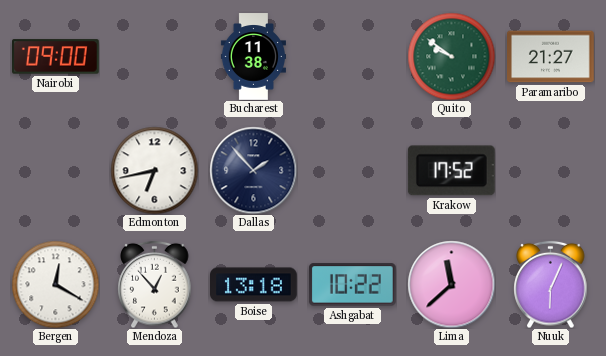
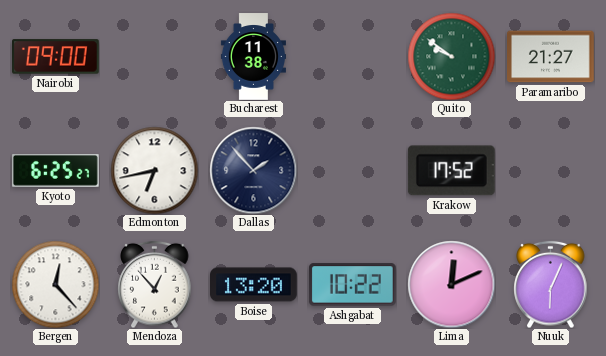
Kyoto: none -> 6:25
Bergen: 12:20 -> 12:23
Boise: 13:18 -> 13:20
Lima: 11:38 -> 12:11
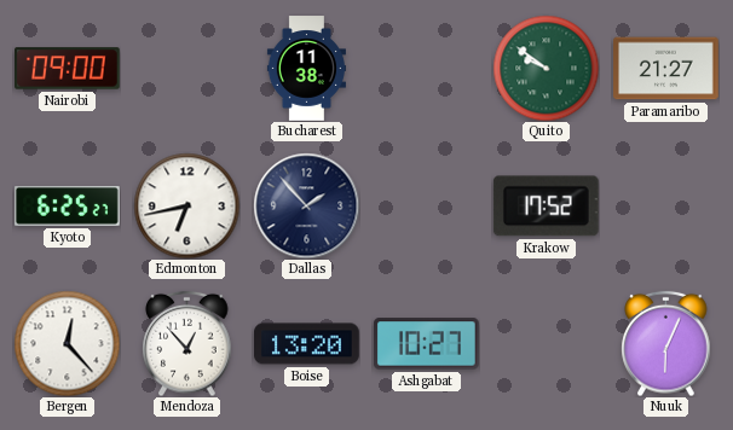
Ashgabat: 10:22 -> 10:27
Lima: 12:11 -> none
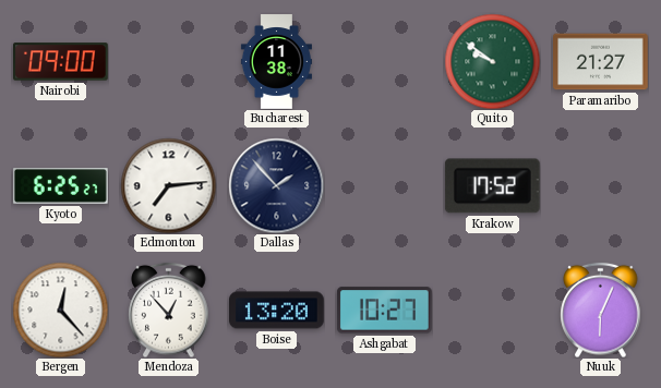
Edmonton: 6:43 -> 7:14
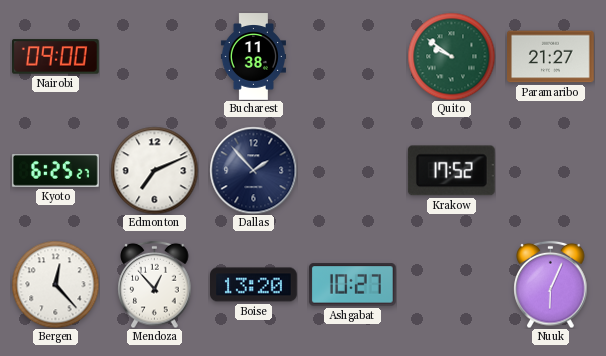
Edmonton: 7:14 -> 7:11
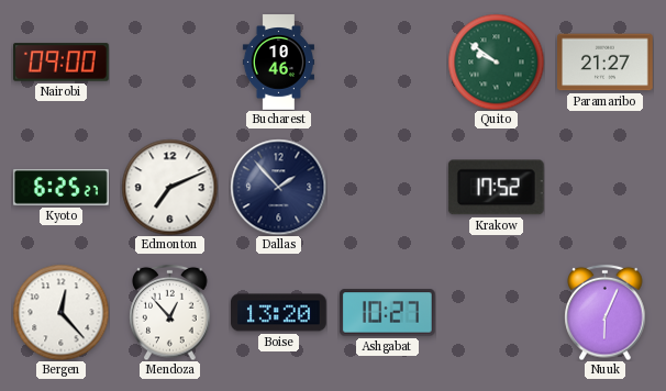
Bucharest: 11:38 -> 10:46
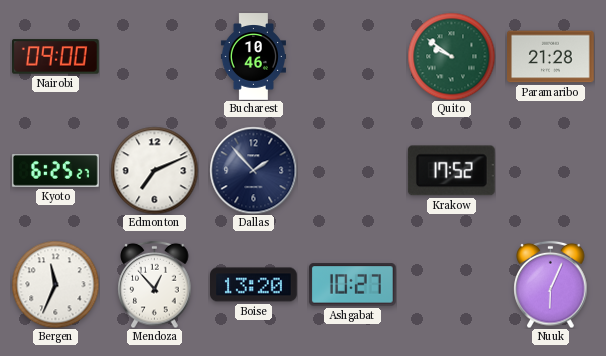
Paramaribo: 21:27 -> 21:28
Bergen: 12:23 -> 11:34
